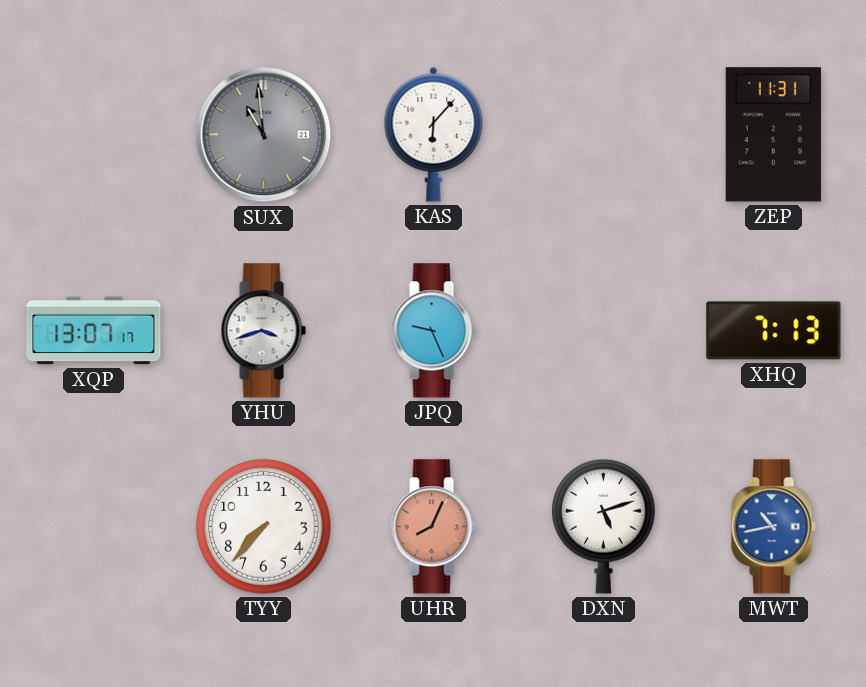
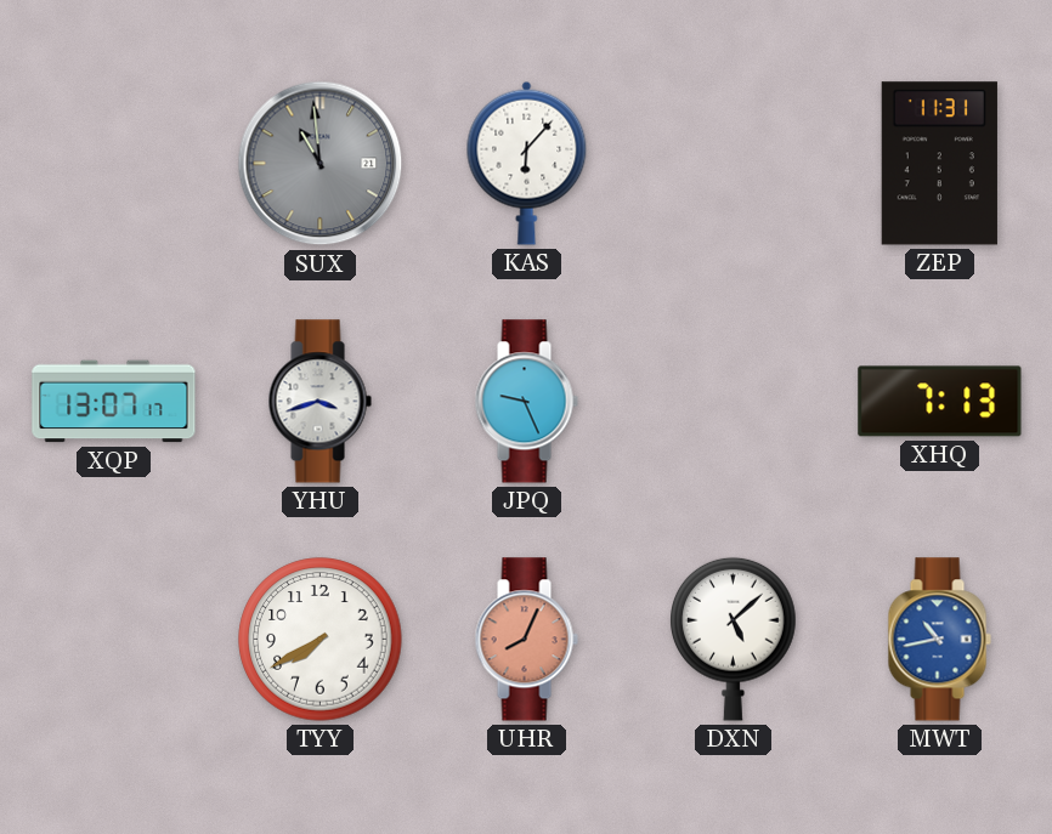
TYY: 7:37 -> 7:40
DXN: 5:12 -> 5:08
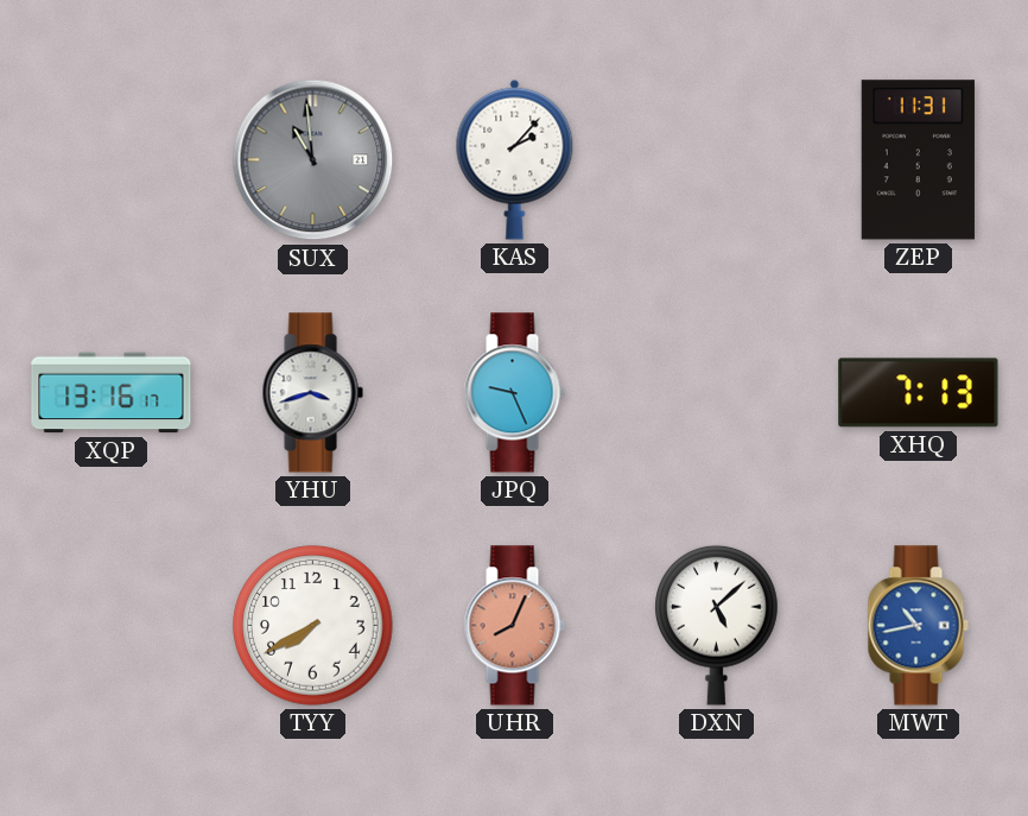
KAS: 6:07 -> 2:07
XQP: 13:07 -> 13:16
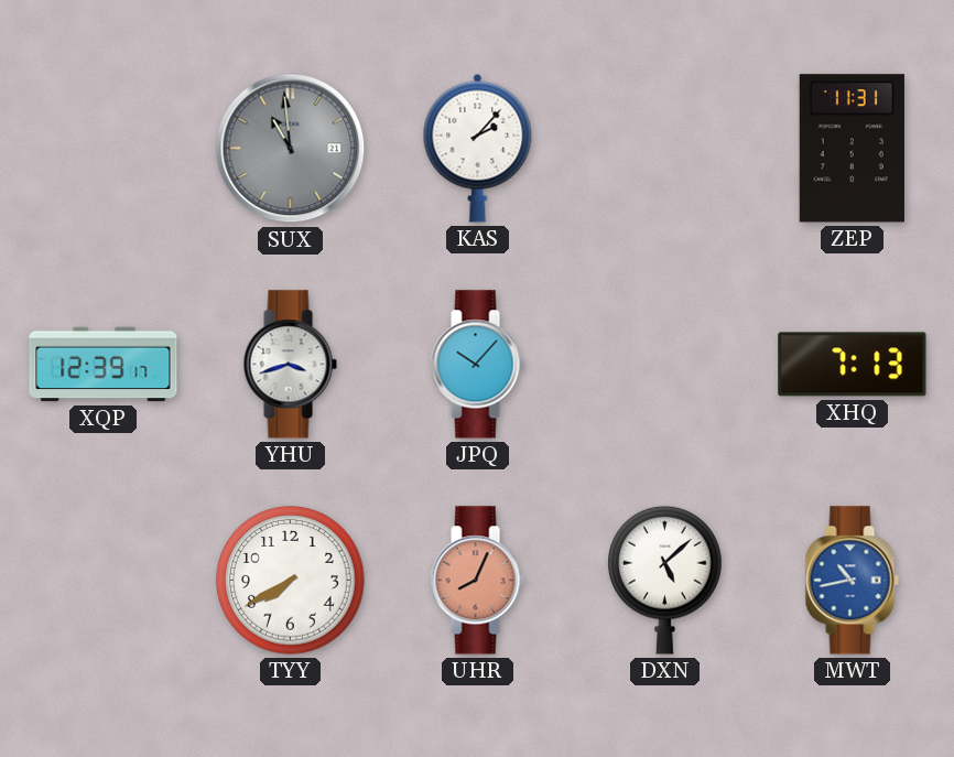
XQP: 13:16 -> 12:39
JPQ: 9:26 -> 10:07
